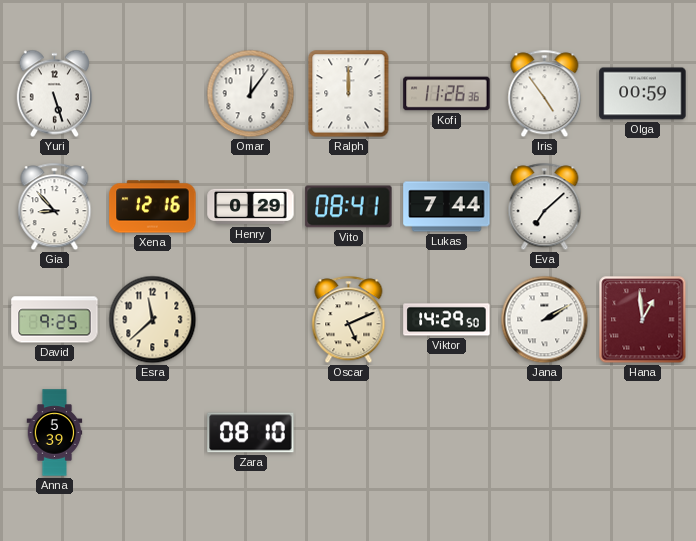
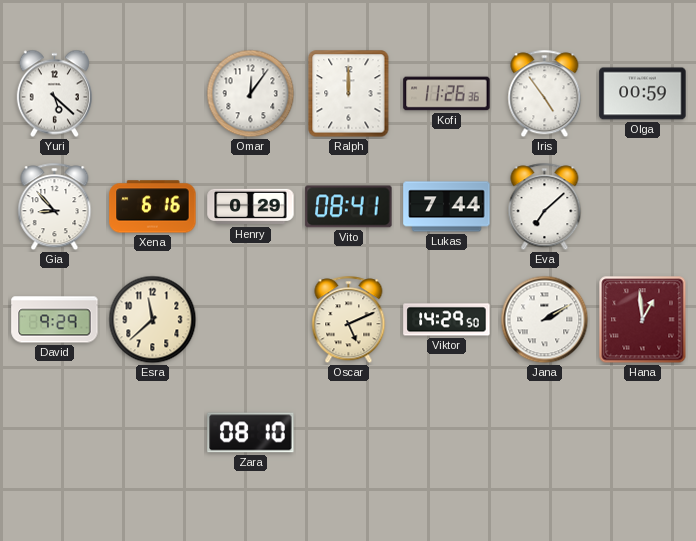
Yuri: 5:27 -> 5:22
Xena: 12:16 -> 6:16
David: 9:25 -> 9:29
Anna: 5:39 -> none
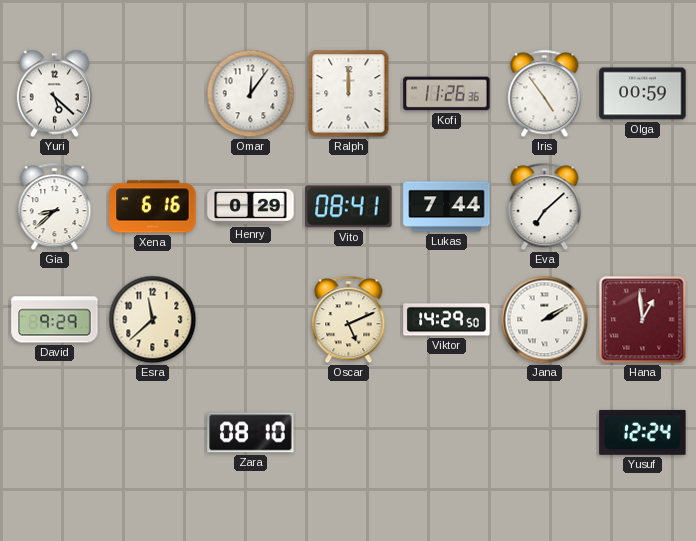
Gia: 8:53 -> 8:38
Yusuf: none -> 12:24
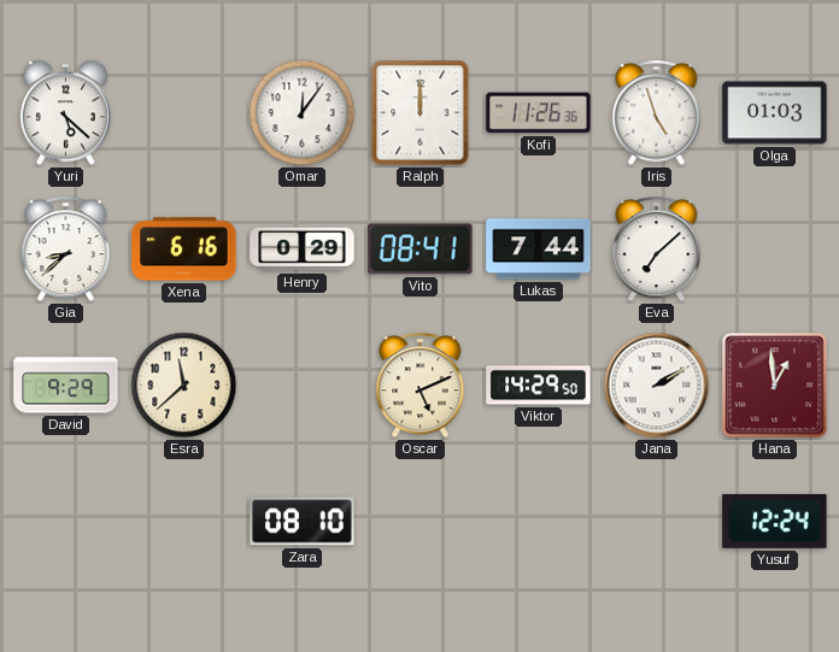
Iris: 4:54 -> 4:57
Olga: 00:59 -> 01:03
